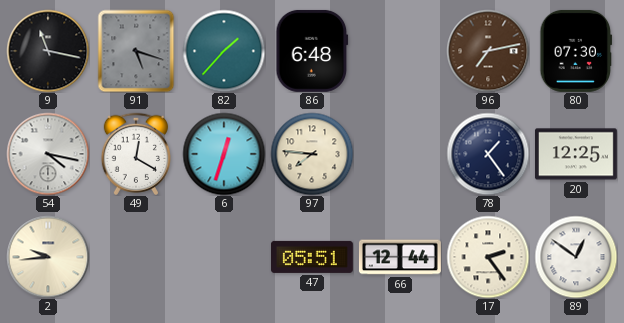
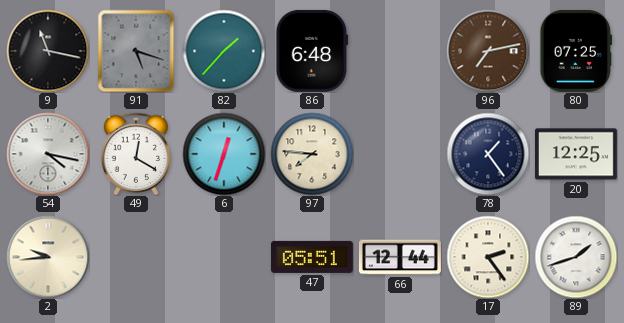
80: 07:30 -> 07:25
89: 12:51 -> 1:42
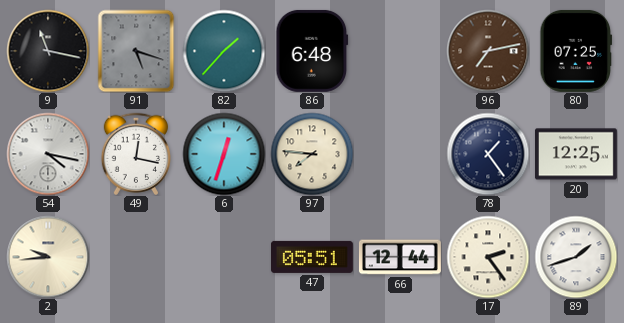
49: 12:20 -> 12:17
